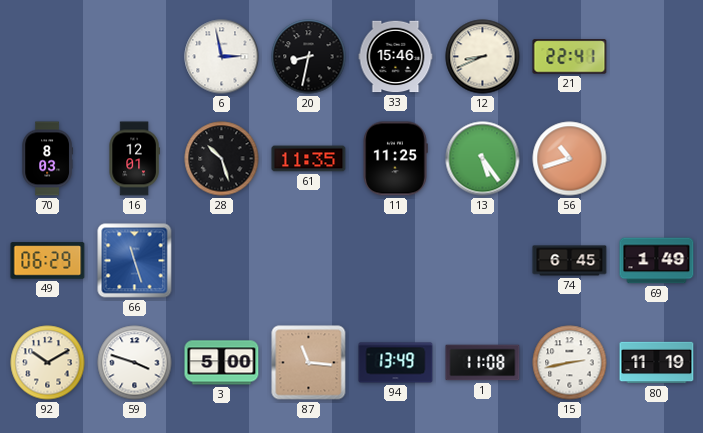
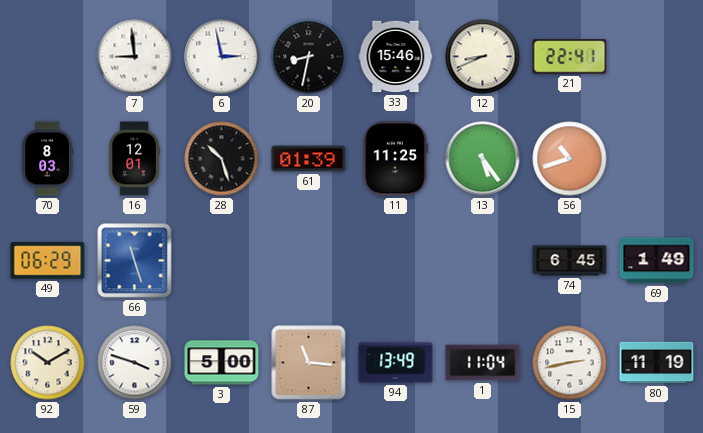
7: none -> 8:59
61: 11:35 -> 01:39
1: 11:08 -> 11:04
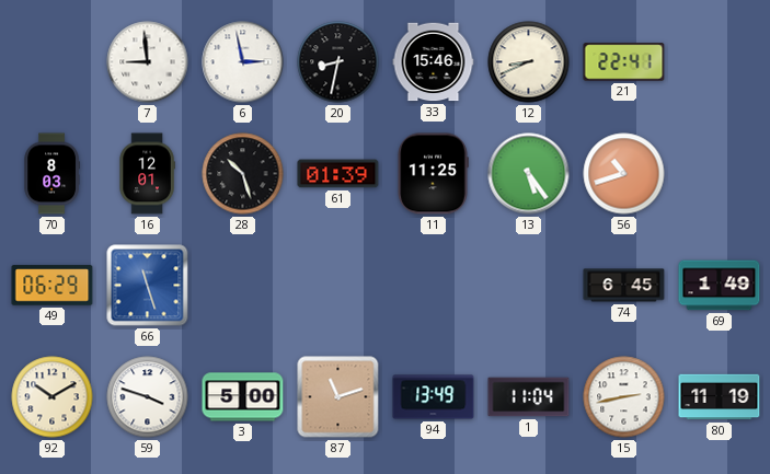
87: 11:16 -> 11:12
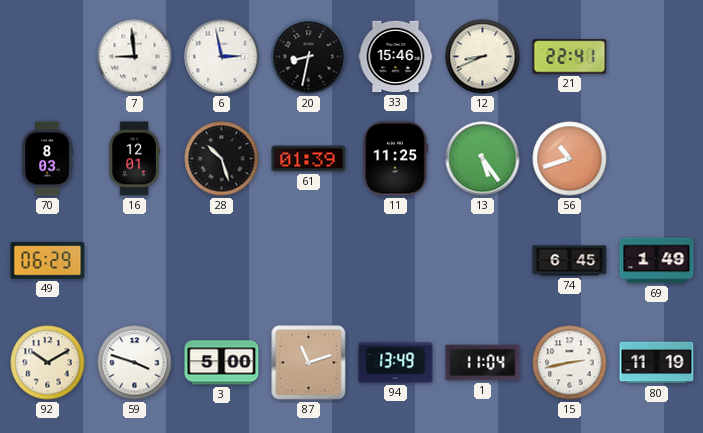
66: 11:27 -> none
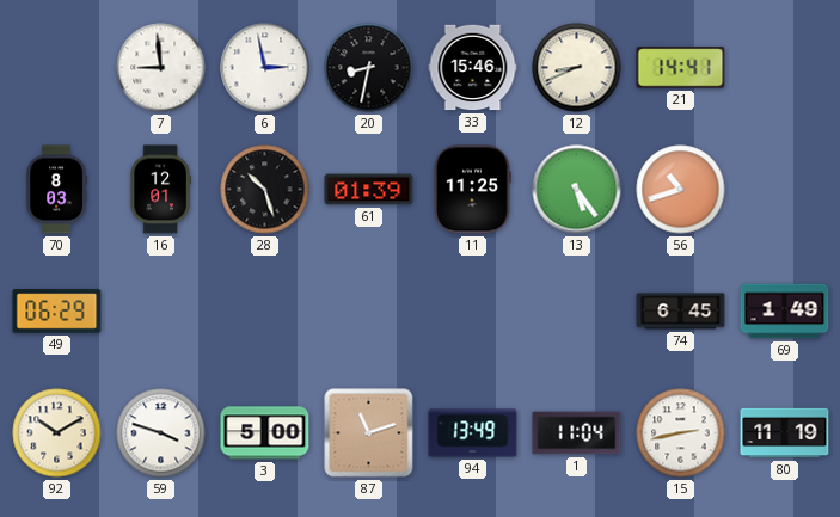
21: 22:41 -> 14:41
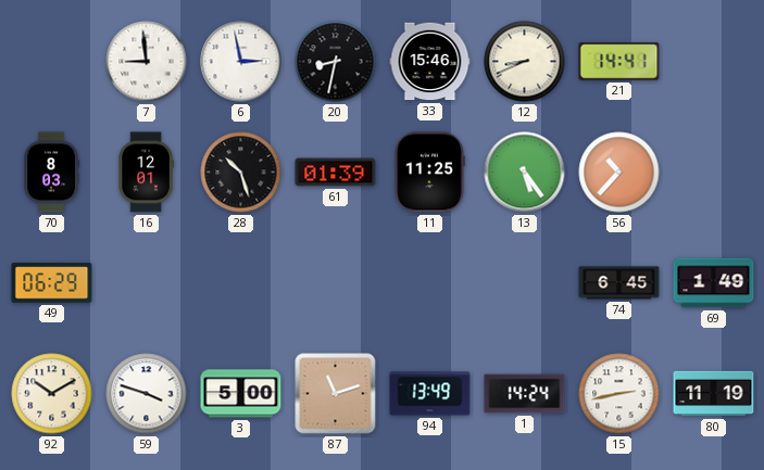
56: 10:42 -> 10:37
1: 11:04 -> 14:24
